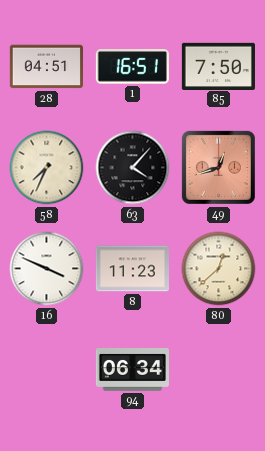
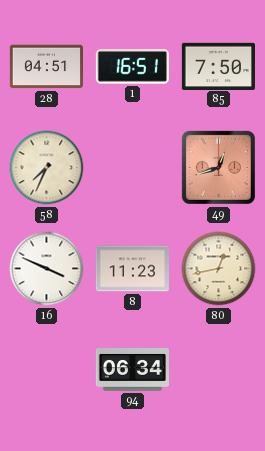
63: 4:07 -> none
80: 12:38 -> 12:43
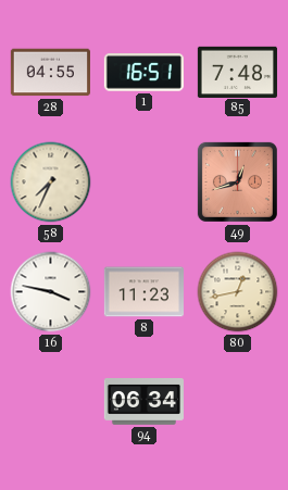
28: 04:51 -> 04:55
85: 7:50 -> 7:48
16: 3:49 -> 3:47
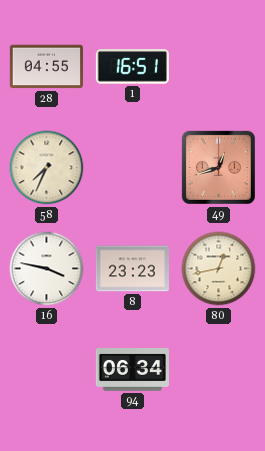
85: 7:48 -> none
8: 11:23 -> 23:23
